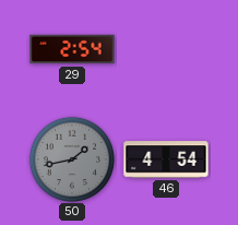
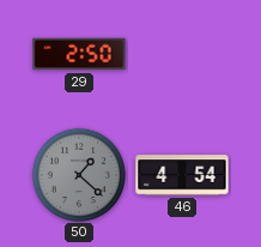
29: 2:54 -> 2:50
50: 1:43 -> 1:22
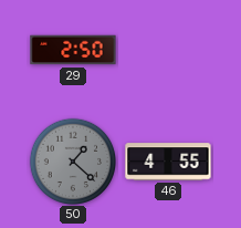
46: 4:54 -> 4:55
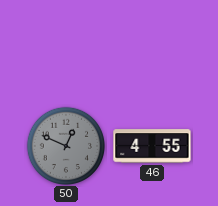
29: 2:50 -> none
50: 1:22 -> 12:49
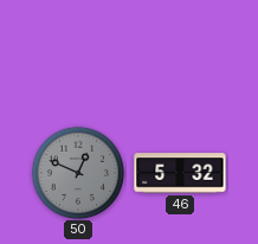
46: 4:55 -> 5:32
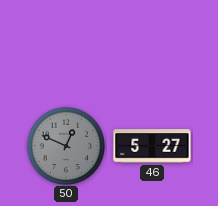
46: 5:32 -> 5:27
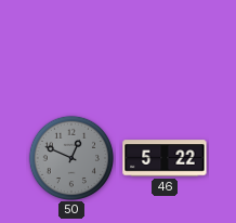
46: 5:27 -> 5:22
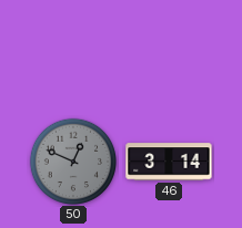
46: 5:22 -> 3:14
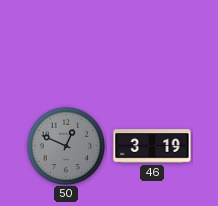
46: 3:14 -> 3:19
